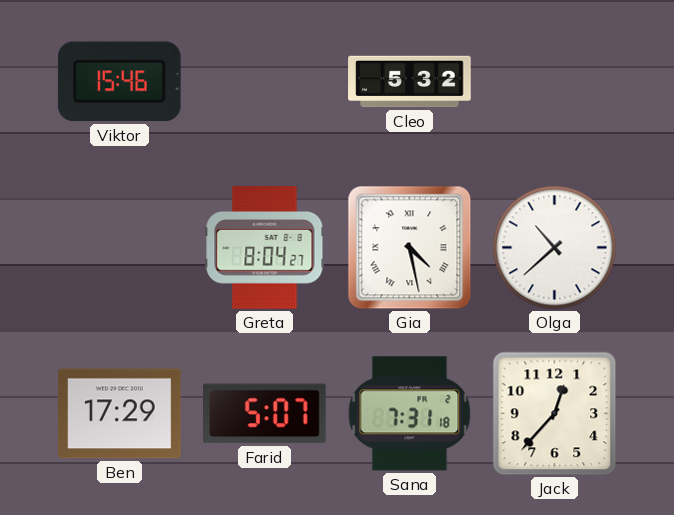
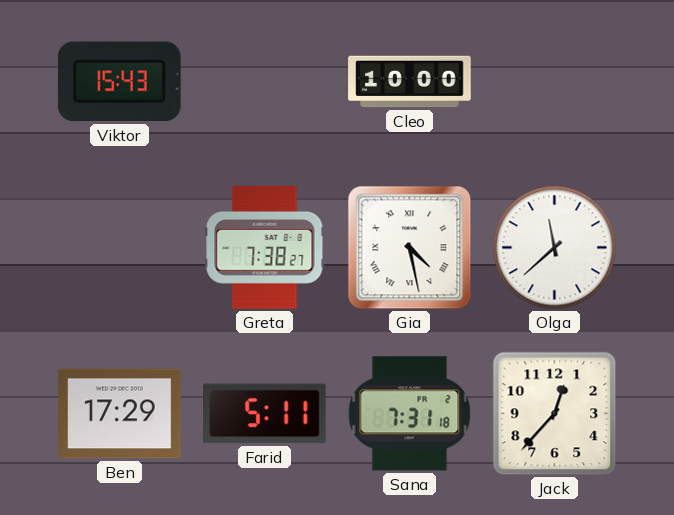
Viktor: 15:46 -> 15:43
Cleo: 5:32 -> 10:00
Greta: 8:04 -> 7:38
Olga: 10:38 -> 11:38
Farid: 5:07 -> 5:11
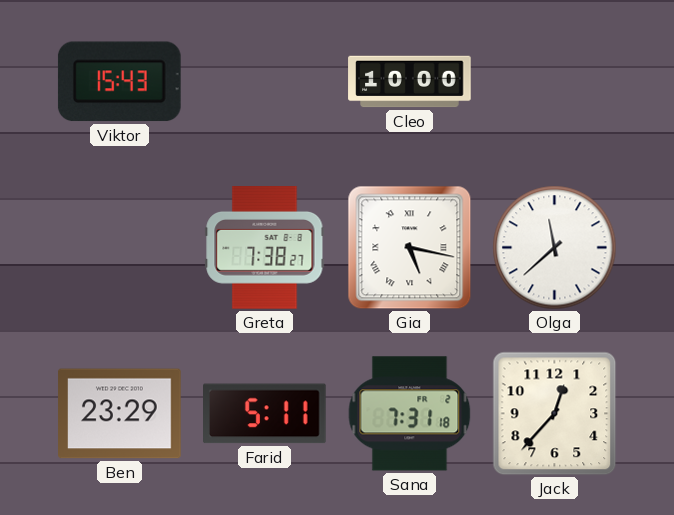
Gia: 4:28 -> 5:17
Ben: 17:29 -> 23:29
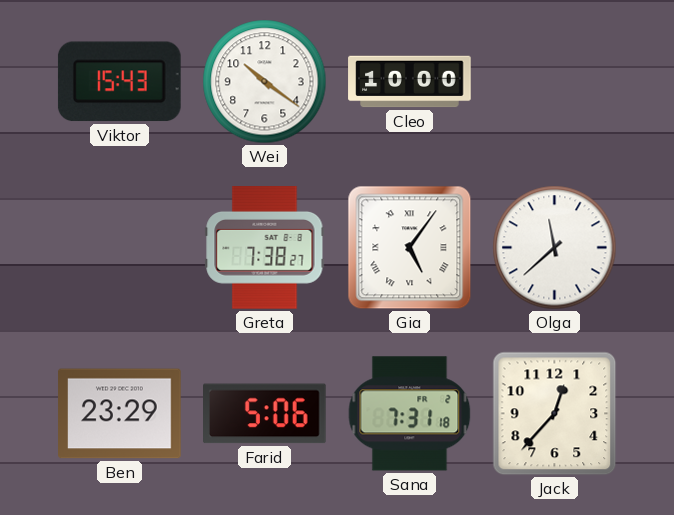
Wei: none -> 10:21
Gia: 5:17 -> 5:06
Farid: 5:11 -> 5:06
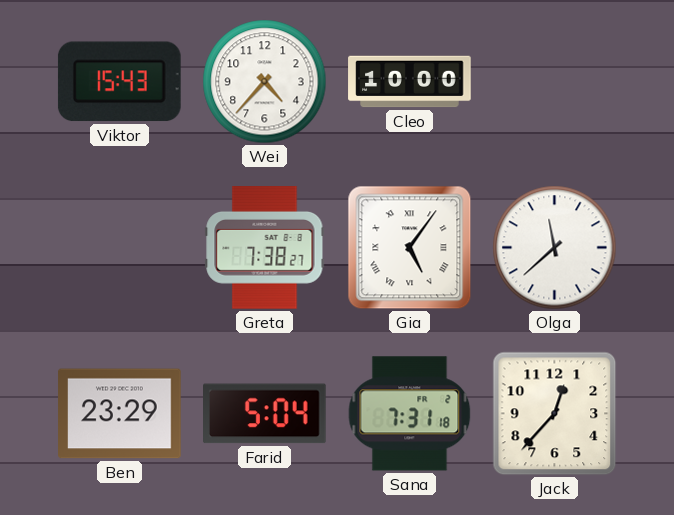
Wei: 10:21 -> 4:37
Farid: 5:06 -> 5:04
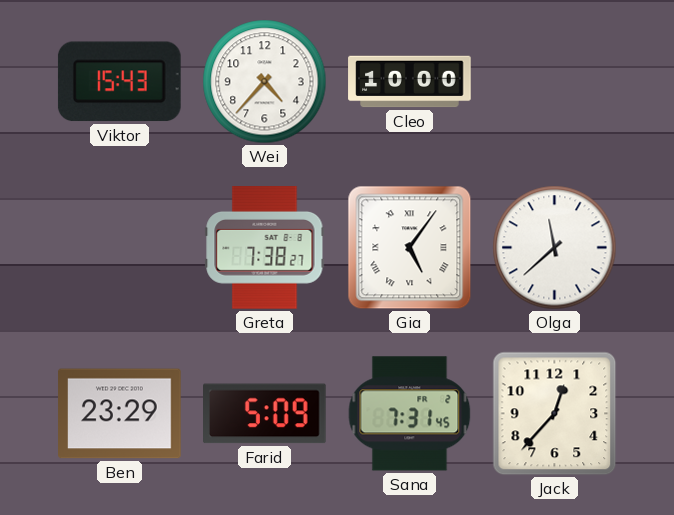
Farid: 5:04 -> 5:09
Sana: 7:31:18 -> 7:31:45
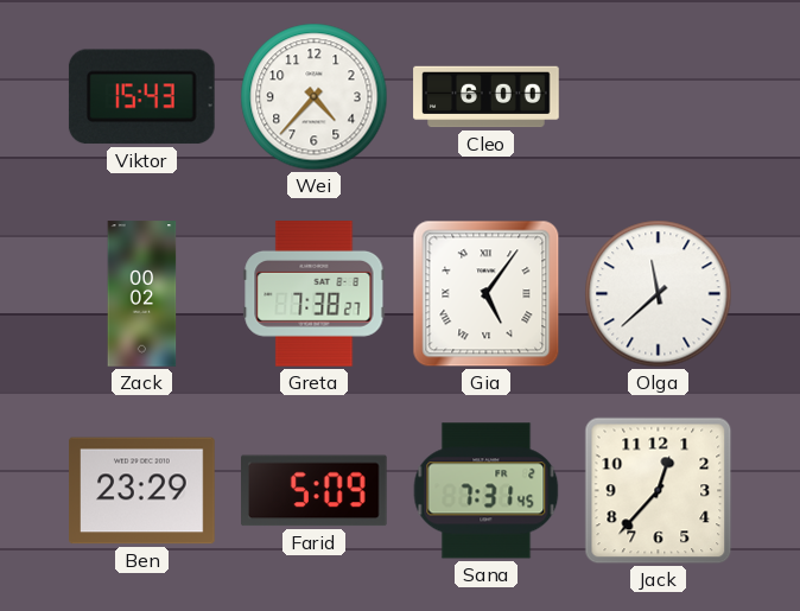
Cleo: 10:00 -> 6:00
Zack: none -> 00:02
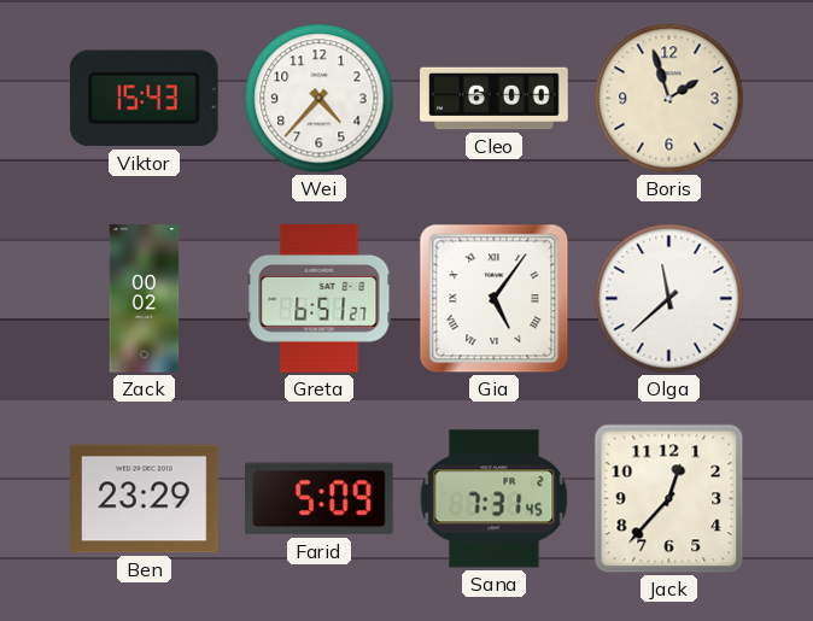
Boris: none -> 1:57
Greta: 7:38 -> 6:51
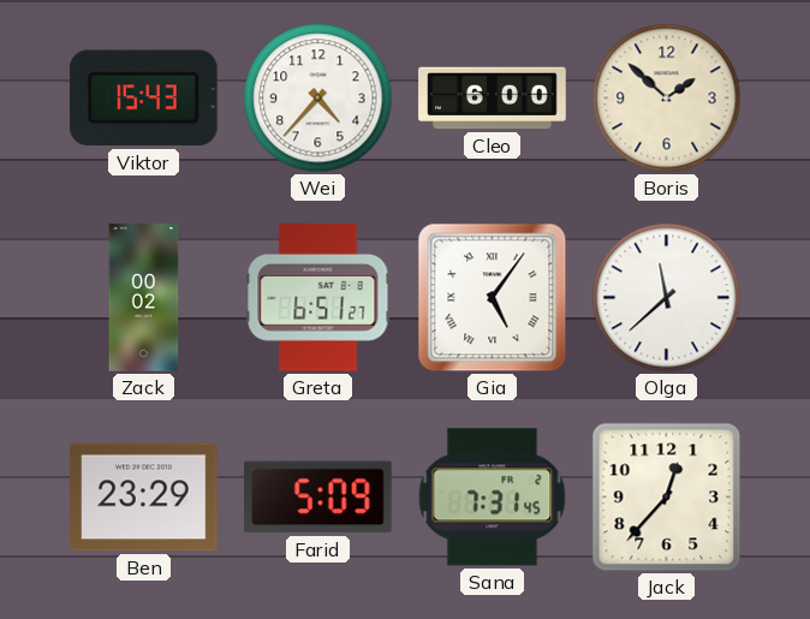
Boris: 1:57 -> 1:52
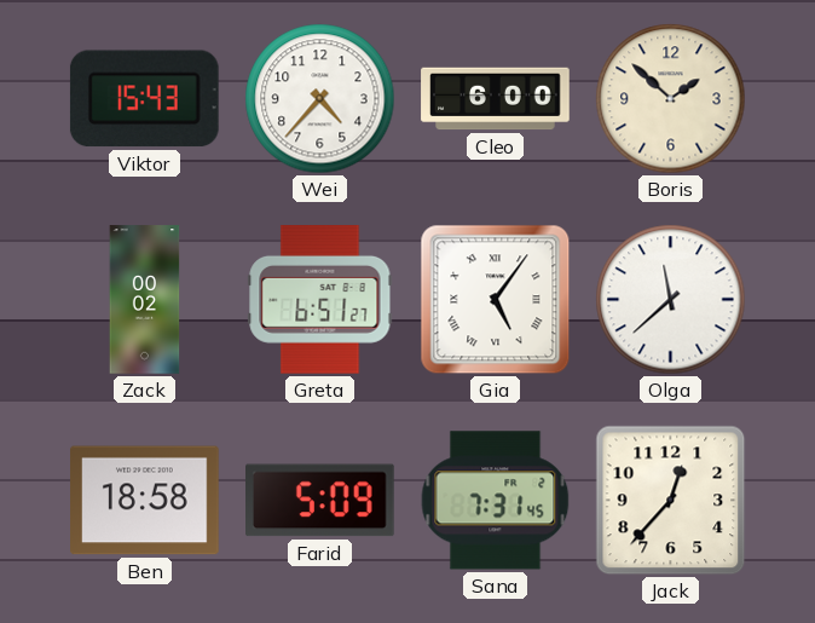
Ben: 23:29 -> 18:58
